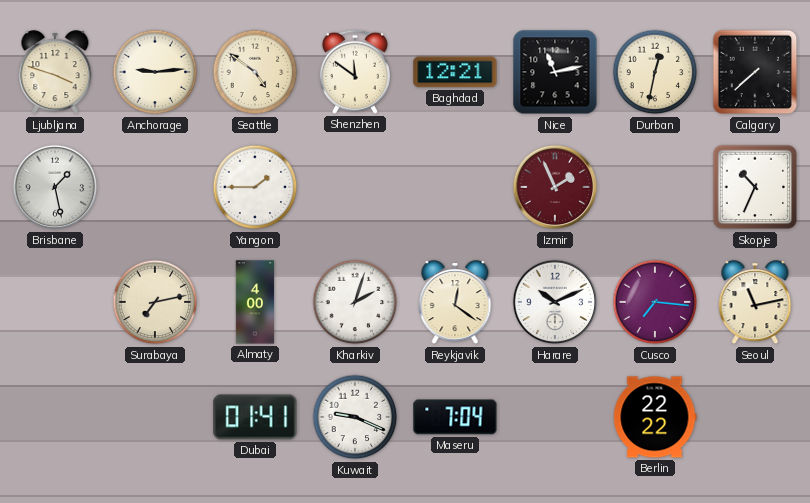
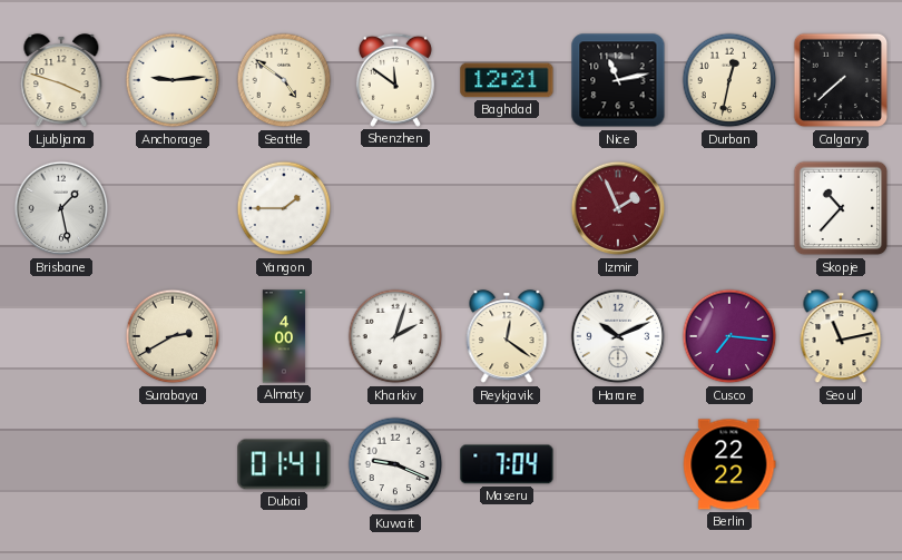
Skopje: 10:34 -> 10:37
Surabaya: 7:13 -> 2:40
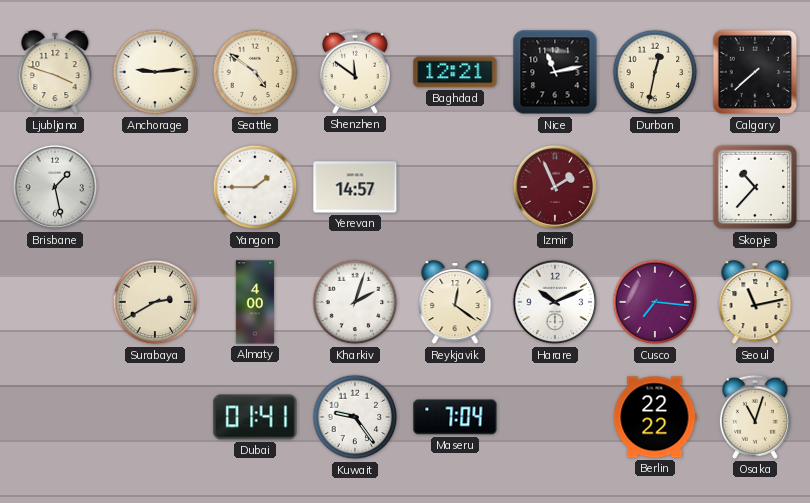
Yerevan: none -> 14:57
Kuwait: 9:19 -> 9:24
Osaka: none -> 11:03
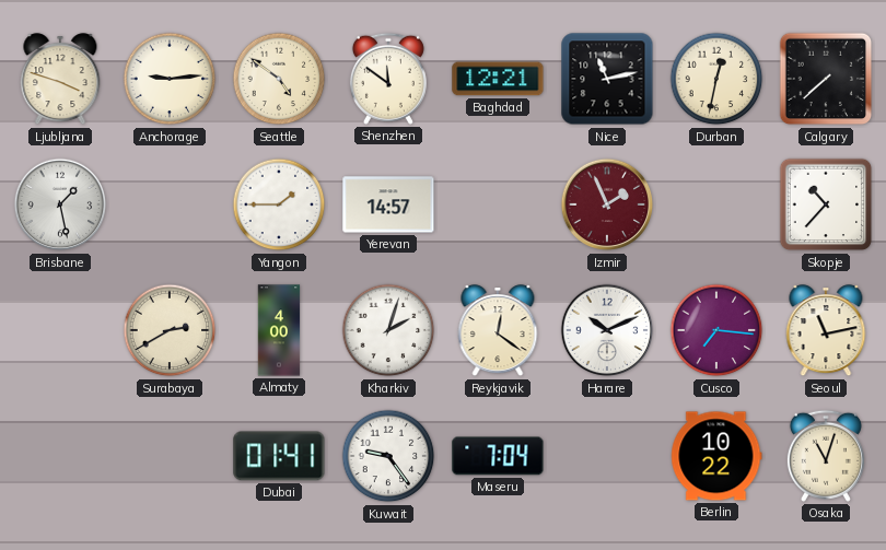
Berlin: 22:22 -> 10:22
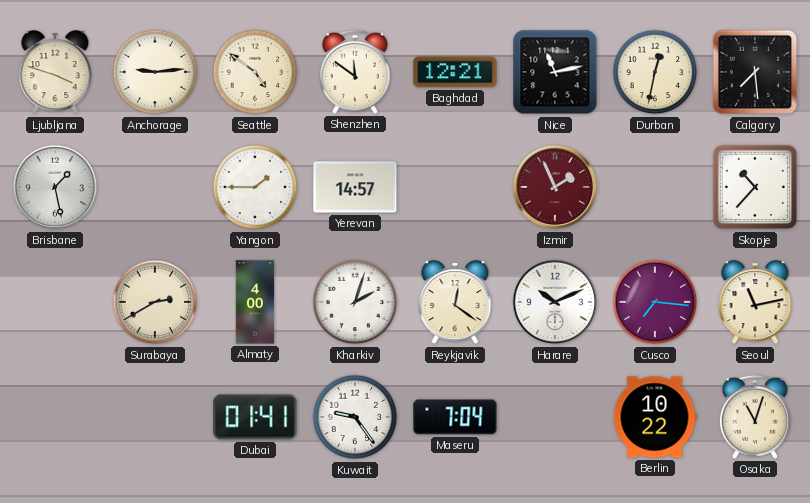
Calgary: 7:38 -> 7:29
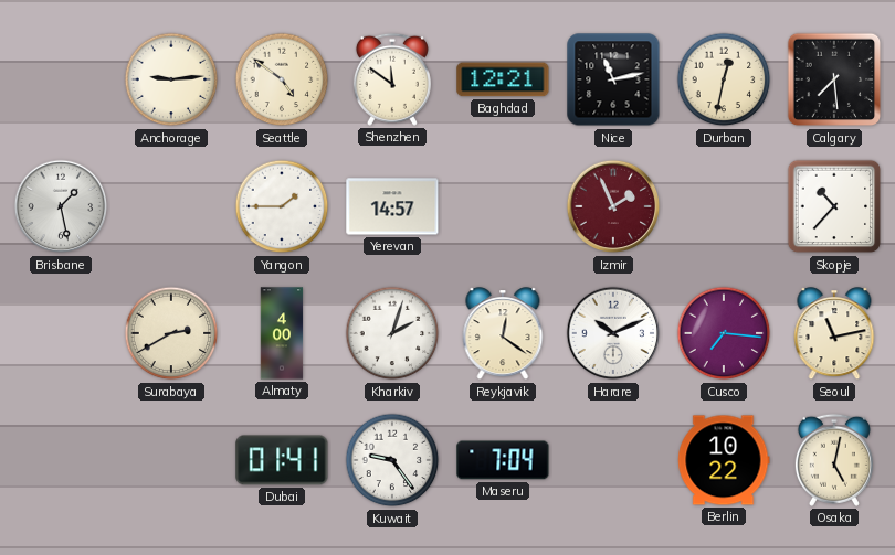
Ljubljana: 3:48 -> none
Osaka: 11:03 -> 5:02
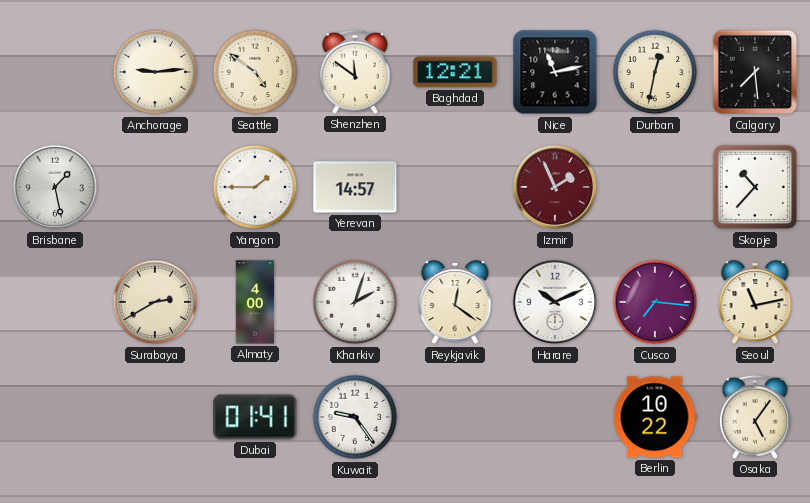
Maseru: 7:04 -> none
Osaka: 5:02 -> 5:06
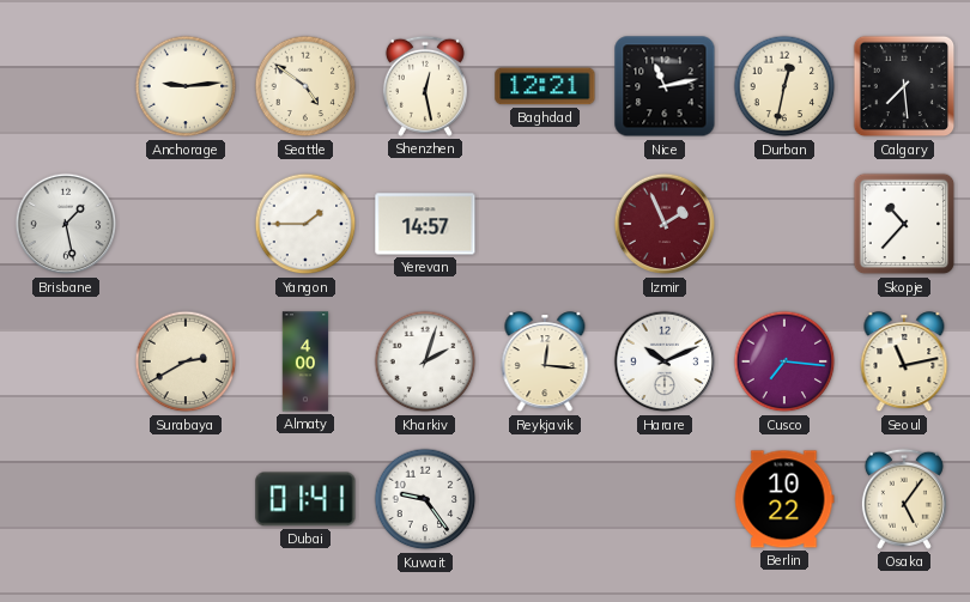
Shenzhen: 11:51 -> 12:28
Reykjavik: 12:21 -> 12:16
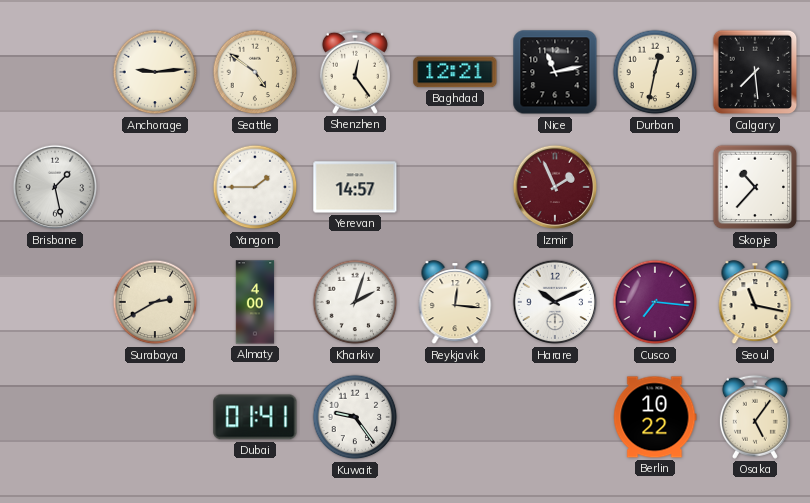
Shenzhen: 12:28 -> 12:24
Seoul: 11:13 -> 11:17
